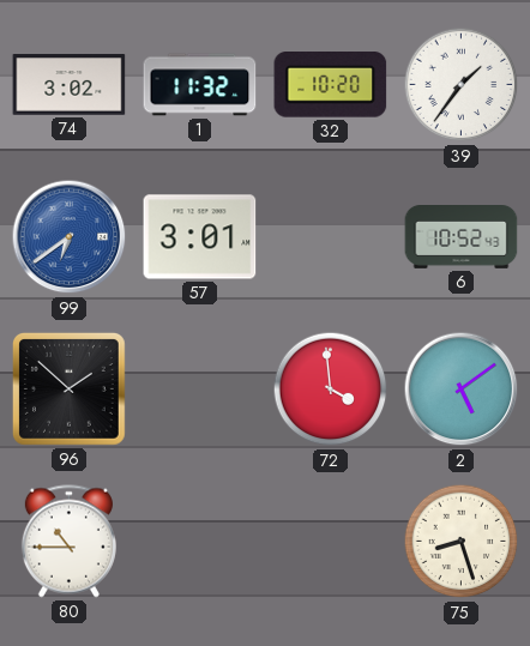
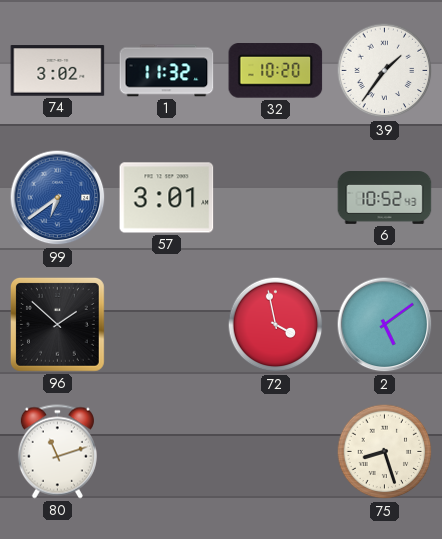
72: 3:59 -> 3:58
80: 10:45 -> 11:12
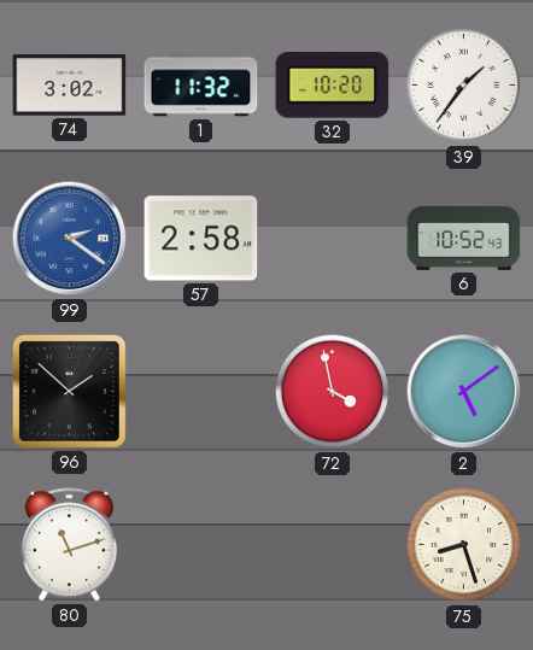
99: 6:39 -> 2:21
57: 3:01 -> 2:58
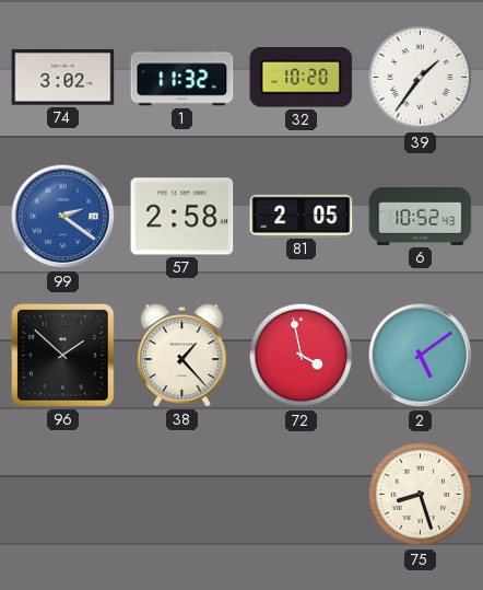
81: none -> 2:05
38: none -> 1:23
80: 11:12 -> none
